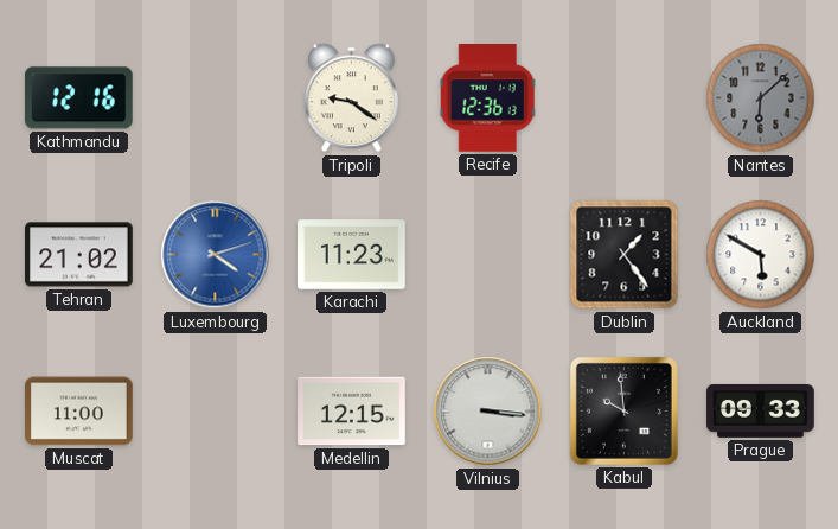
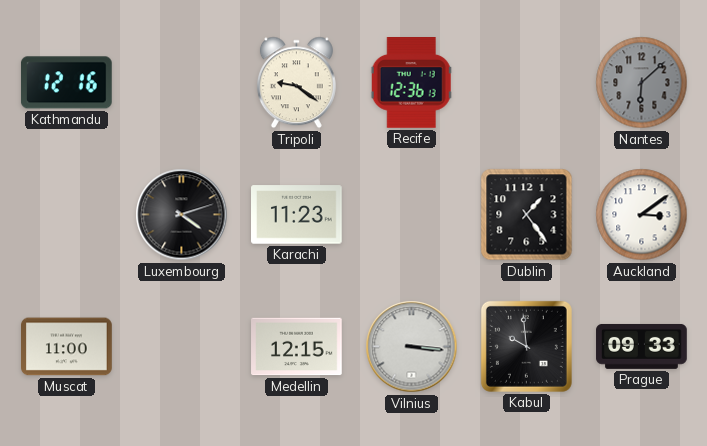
Tehran: 21:02 -> none
Luxembourg dial: blue -> black
Auckland: 5:50 -> 3:09
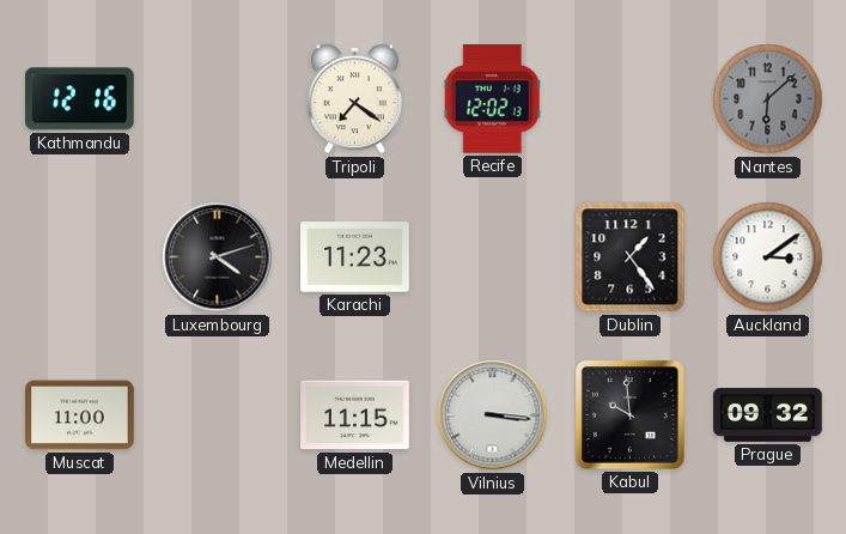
Tripoli: 9:21 -> 7:21
Recife: 12:36 -> 12:02
Medellin: 12:15 -> 11:15
Prague: 09:33 -> 09:32
